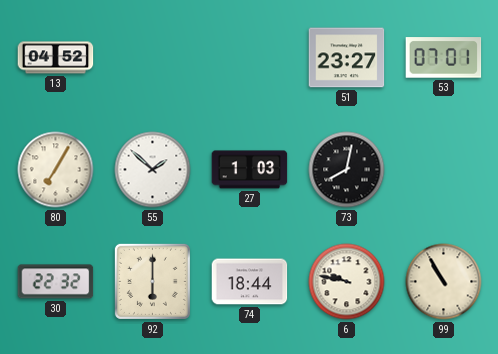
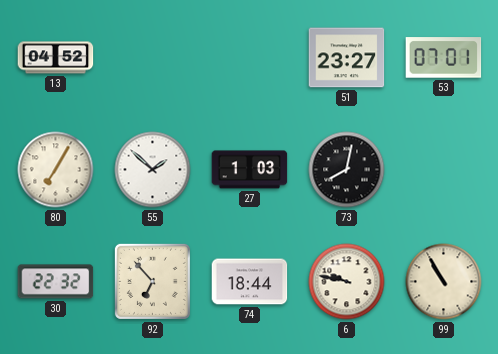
92: 6:00 -> 6:53
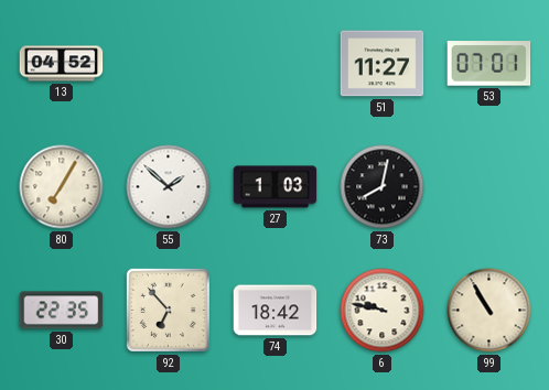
51: 23:27 -> 11:27
30: 22:32 -> 22:35
74: 18:44 -> 18:42
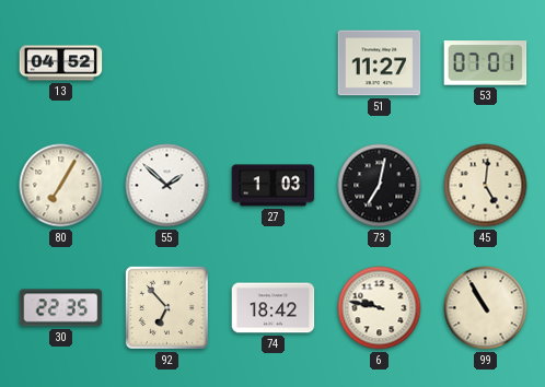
73: 8:02 -> 7:02
45: none -> 5:01
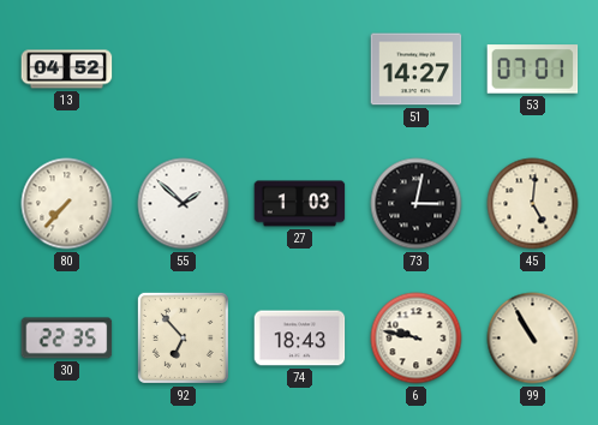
51: 11:27 -> 14:27
80: 7:05 -> 7:37
73: 7:02 -> 3:02
74: 18:42 -> 18:43
